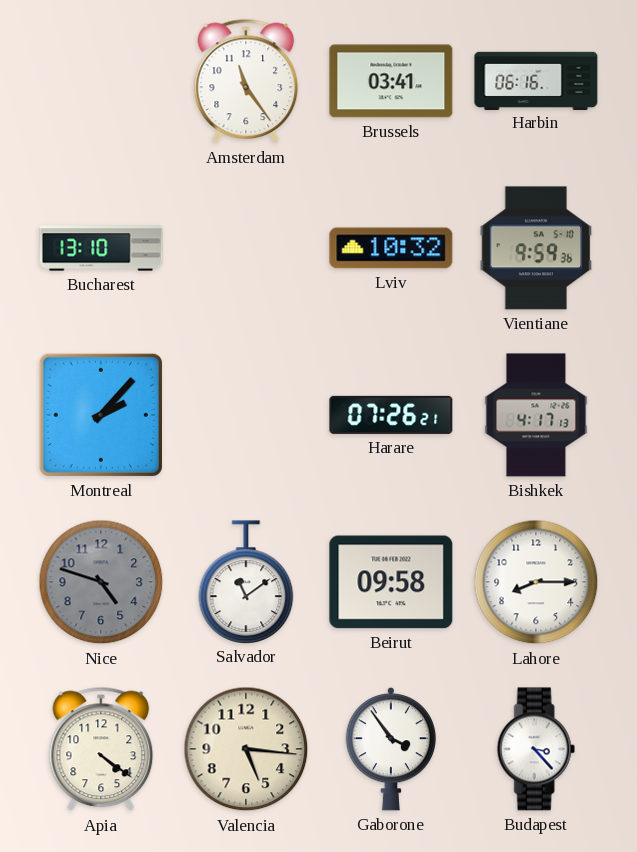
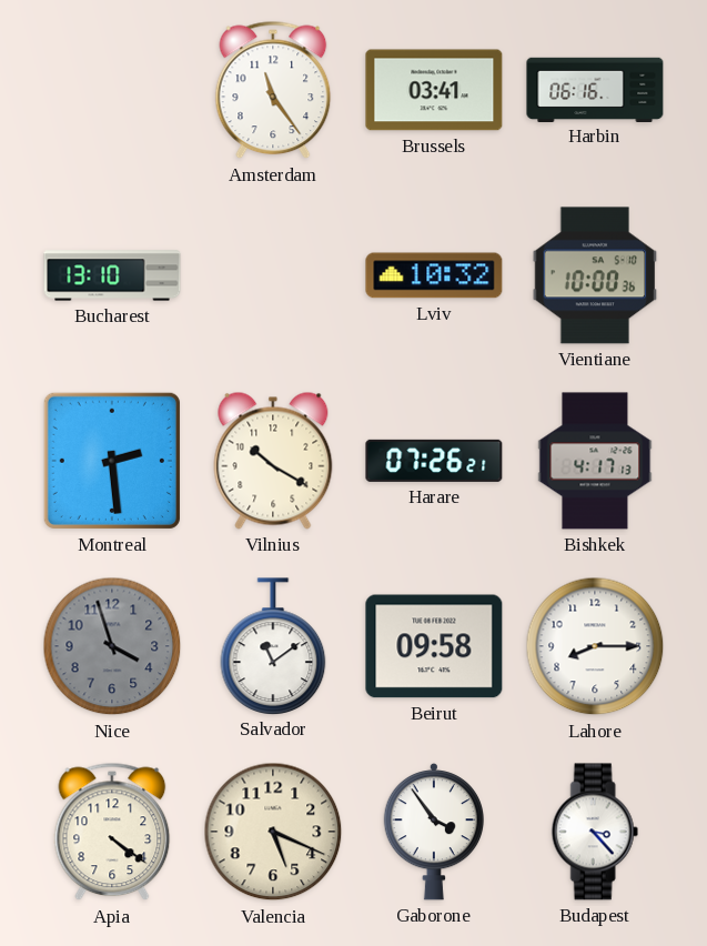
Vientiane: 9:59 -> 10:00
Montreal: 2:07 -> 2:29
Vilnius: none -> 10:20
Nice: 4:48 -> 3:57
Valencia: 5:16 -> 5:19
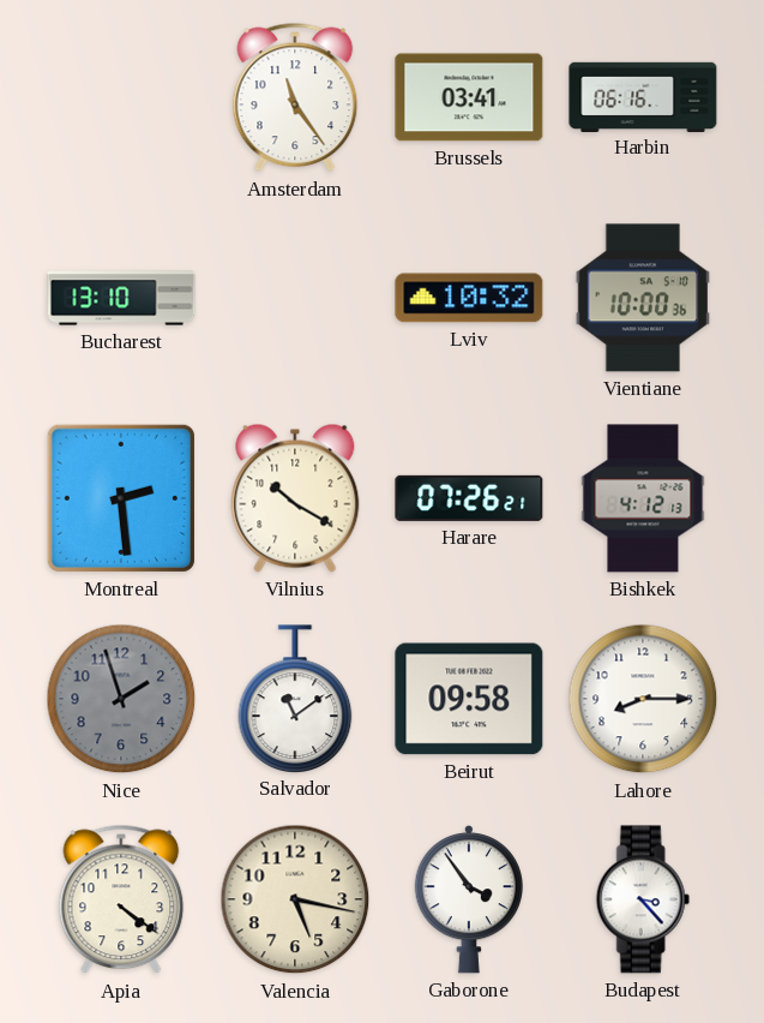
Bishkek: 4:17 -> 4:12
Nice: 3:57 -> 1:57
Valencia: 5:19 -> 5:17
